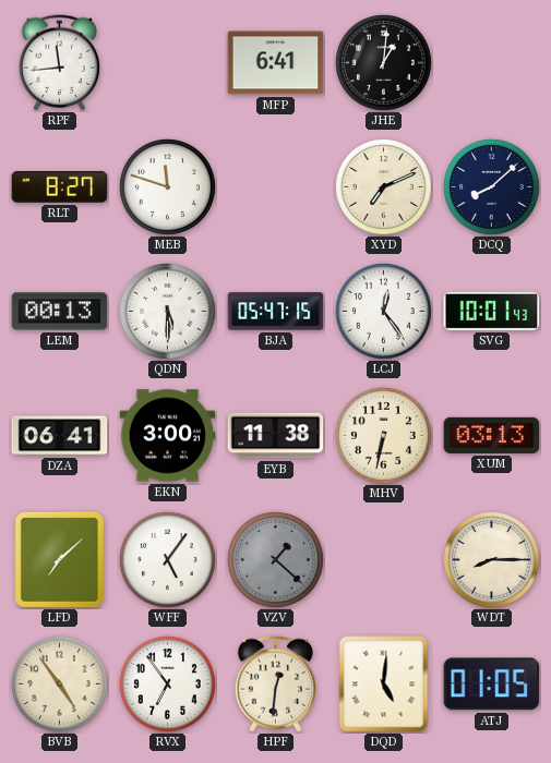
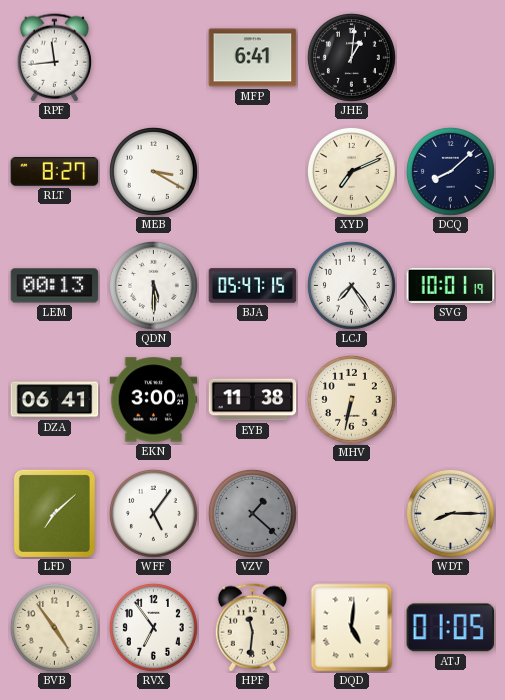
MEB: 11:48 -> 3:20
LCJ: 12:24 -> 7:24
SVG: 10:01:43 -> 10:01:19
XUM: 03:13 -> none
HPF: 12:31 -> 11:31
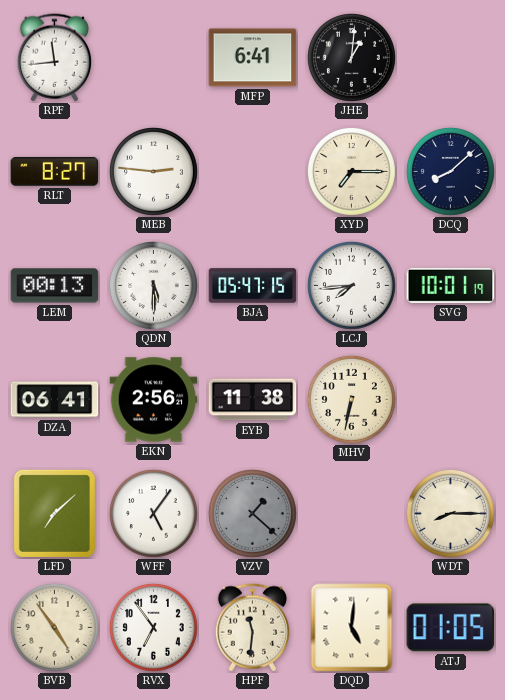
MEB: 3:20 -> 2:46
XYD: 7:11 -> 7:15
LCJ: 7:24 -> 7:44
EKN: 3:00 -> 2:56
